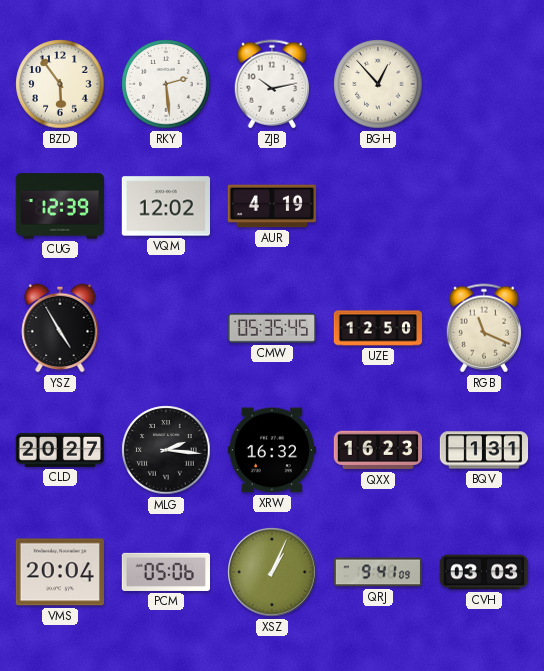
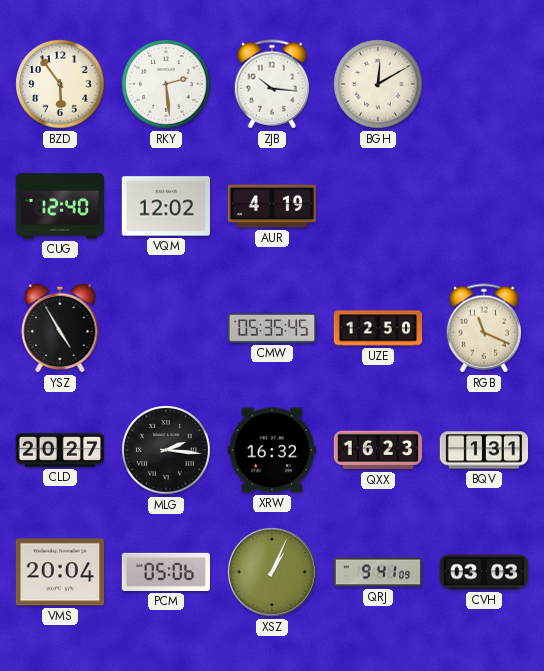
ZJB: 10:13 -> 10:16
BGH: 12:53 -> 12:10
CUG: 12:39 -> 12:40
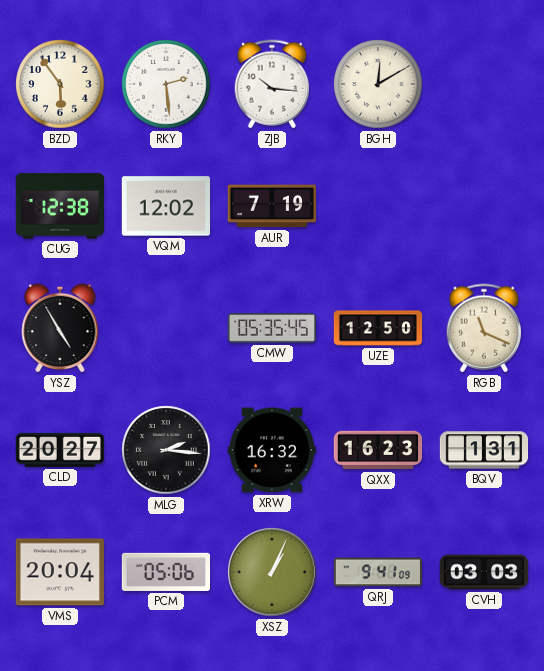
CUG: 12:40 -> 12:38
AUR: 4:19 -> 7:19
